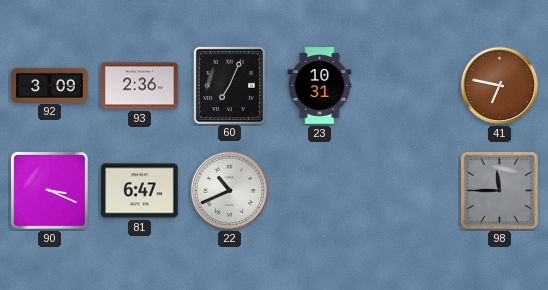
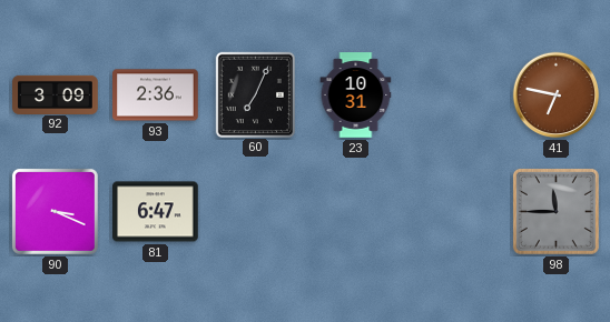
22: 10:41 -> none
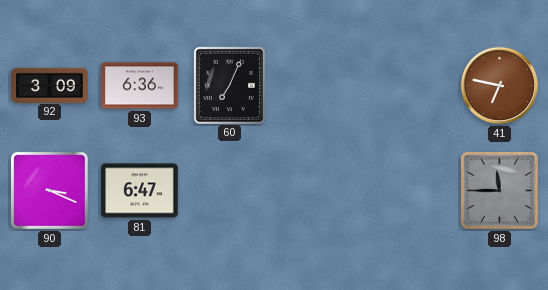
93: 2:36 -> 6:36
23: 10:31 -> none
